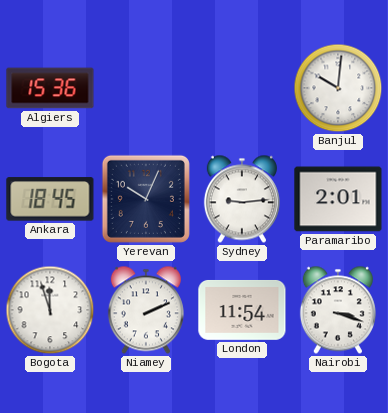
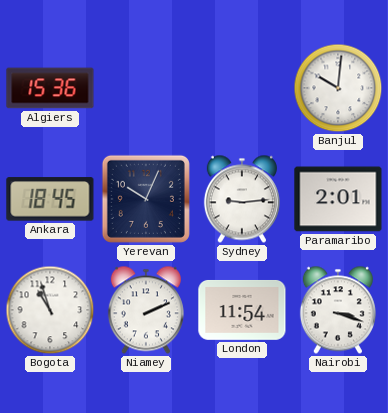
Bogota: 11:57 -> 10:57
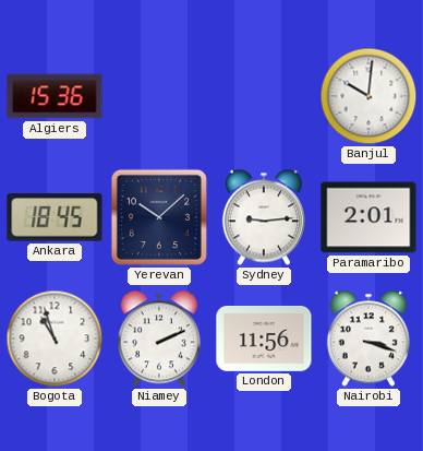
Yerevan: 10:04 -> 10:08
London: 11:54 -> 11:56
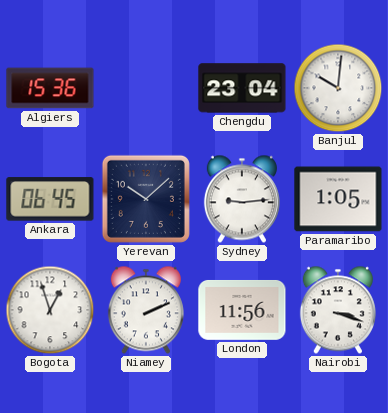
Chengdu: none -> 23:04
Ankara: 18:45 -> 06:45
Paramaribo: 2:01 -> 1:05
Bogota: 10:57 -> 12:57
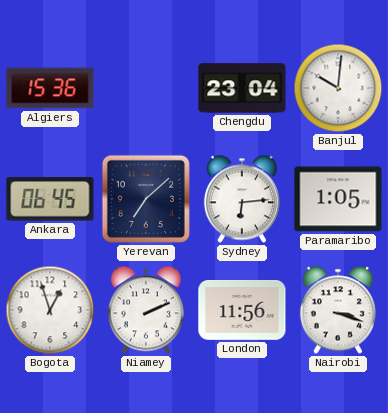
Yerevan: 10:08 -> 7:08
Sydney: 9:14 -> 6:14
